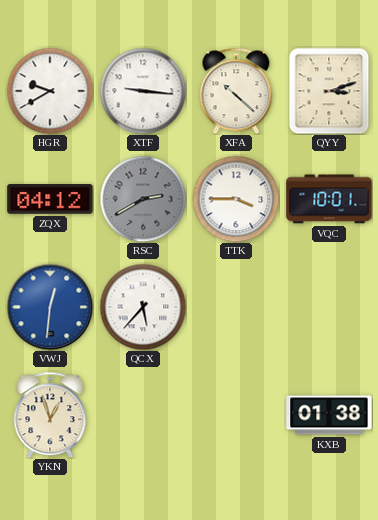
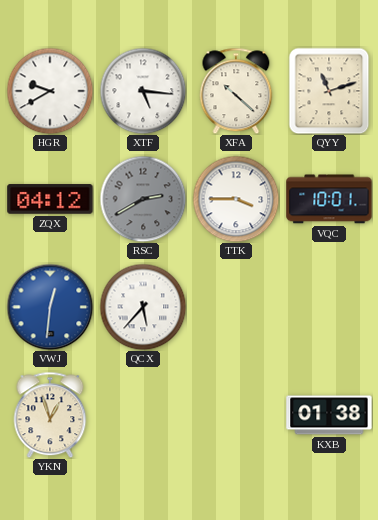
XTF: 9:16 -> 5:16
QYY: 3:12 -> 11:12
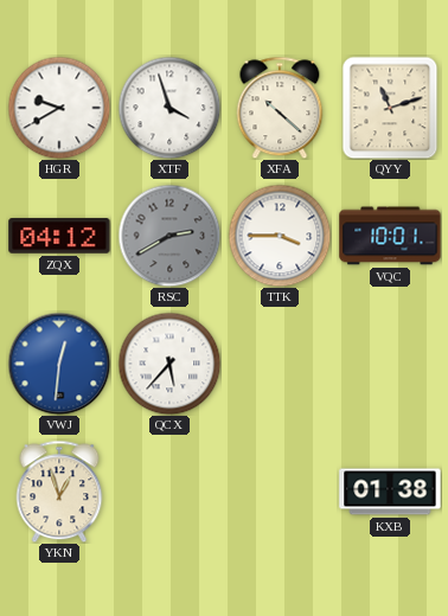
XTF: 5:16 -> 3:57
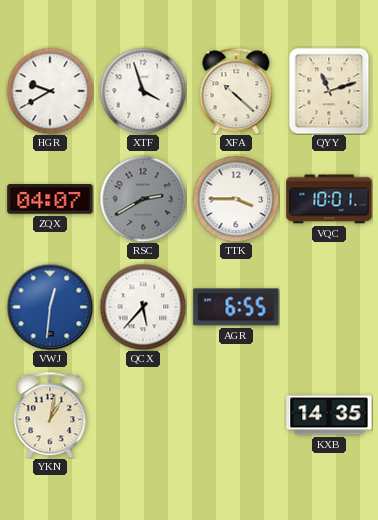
ZQX: 04:12 -> 04:07
AGR: none -> 6:55
YKN: 12:57 -> 1:02
KXB: 01:38 -> 14:35
